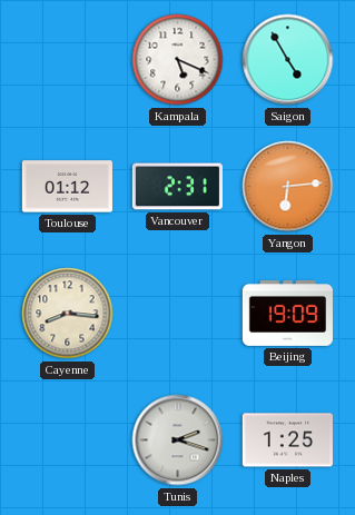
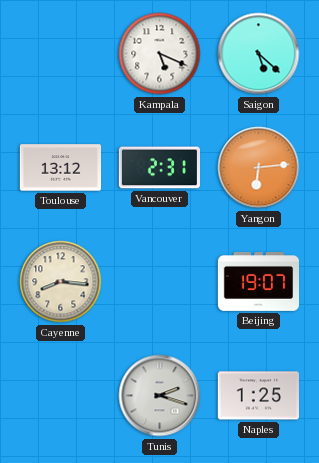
Saigon: 4:55 -> 5:22
Toulouse: 01:12 -> 13:12
Beijing: 19:09 -> 19:07
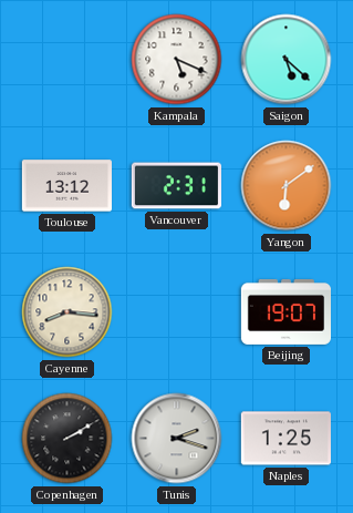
Yangon: 6:14 -> 6:09
Copenhagen: none -> 2:10
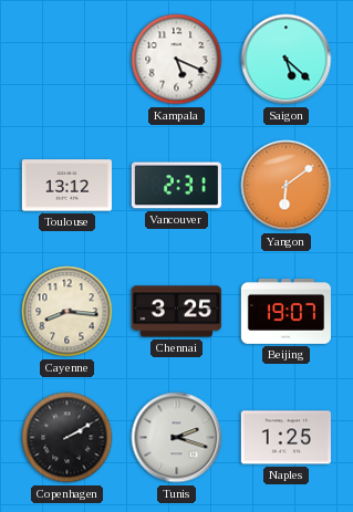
Chennai: none -> 3:25
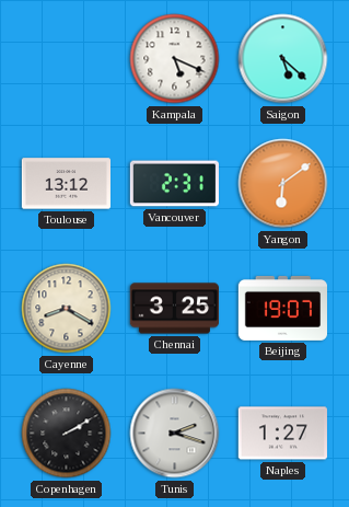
Cayenne: 8:16 -> 8:20
Naples: 1:25 -> 1:27
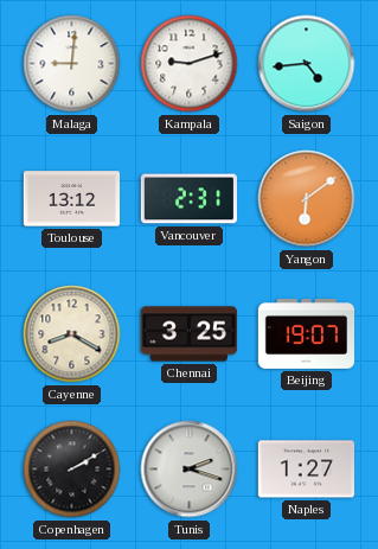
Malaga: none -> 9:01
Kampala: 5:19 -> 9:12
Saigon: 5:22 -> 4:44
